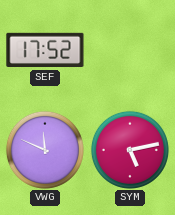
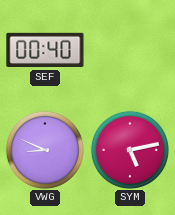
SEF: 17:52 -> 00:40
VWG: 11:49 -> 8:49
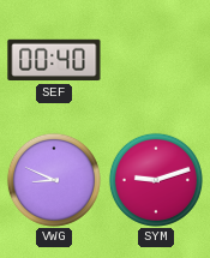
SYM: 5:13 -> 9:12
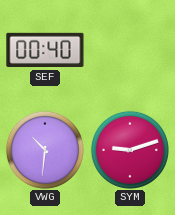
VWG: 8:49 -> 10:31
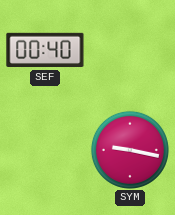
VWG: 10:31 -> none
SYM: 9:12 -> 9:17
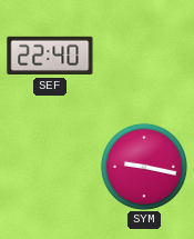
SEF: 00:40 -> 22:40
